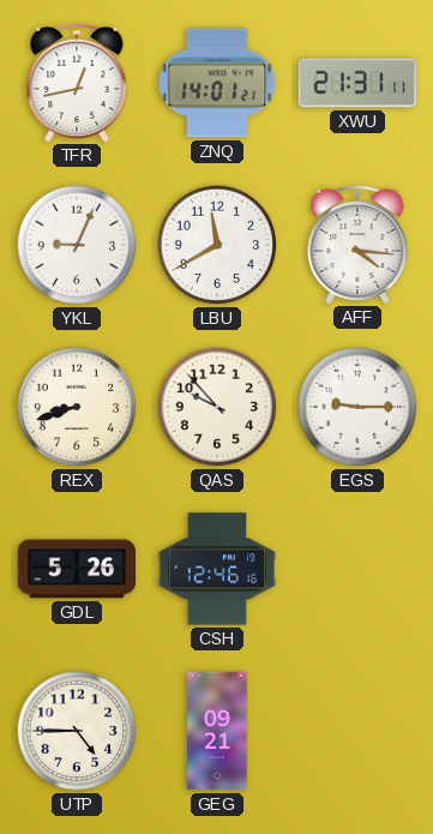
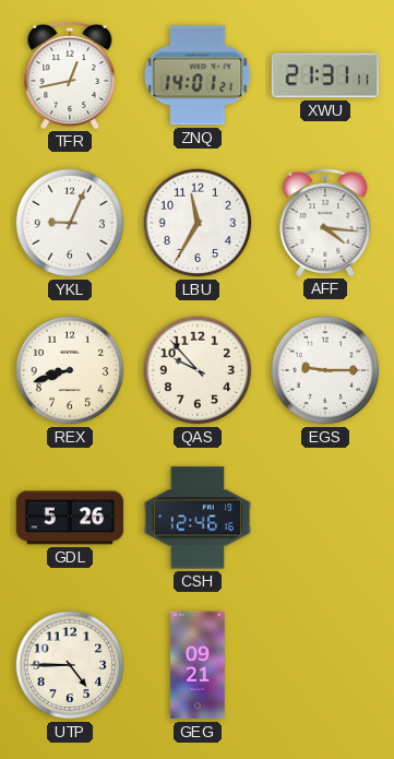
LBU: 11:40 -> 11:35
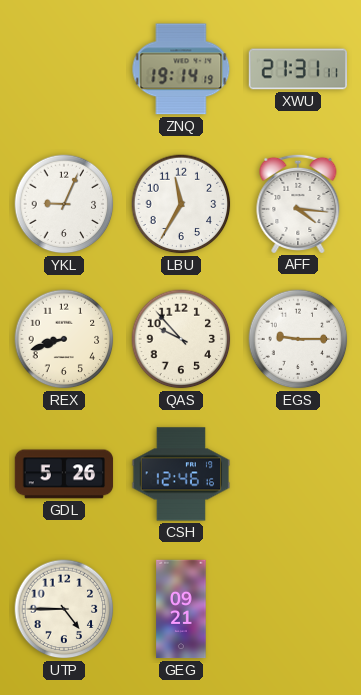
TFR: 12:43 -> none
ZNQ: 14:01 -> 19:14
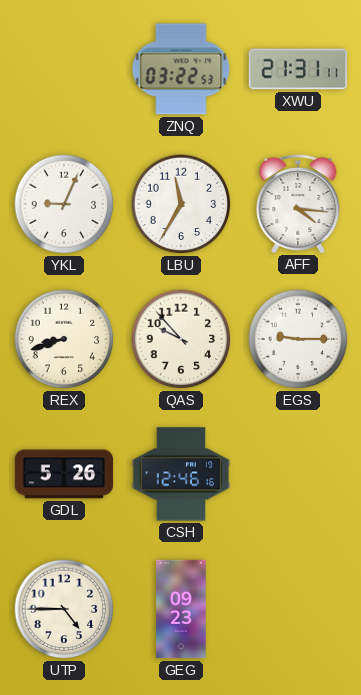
ZNQ: 19:14 -> 03:22
GEG: 09:21 -> 09:23
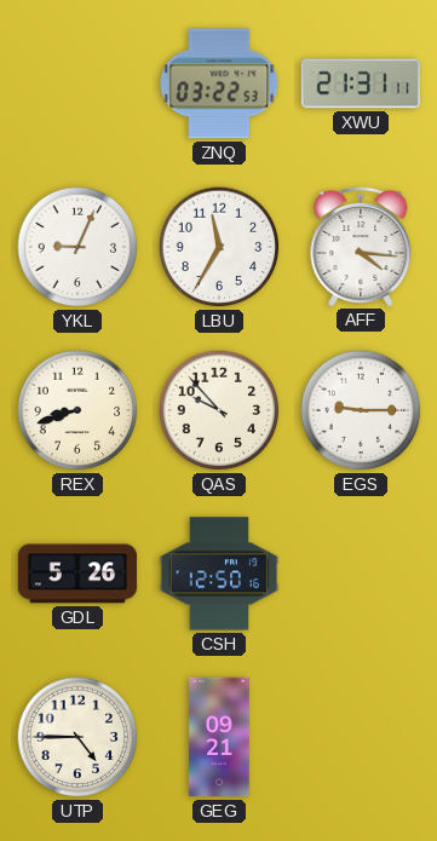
CSH: 12:46 -> 12:50
GEG: 09:23 -> 09:21
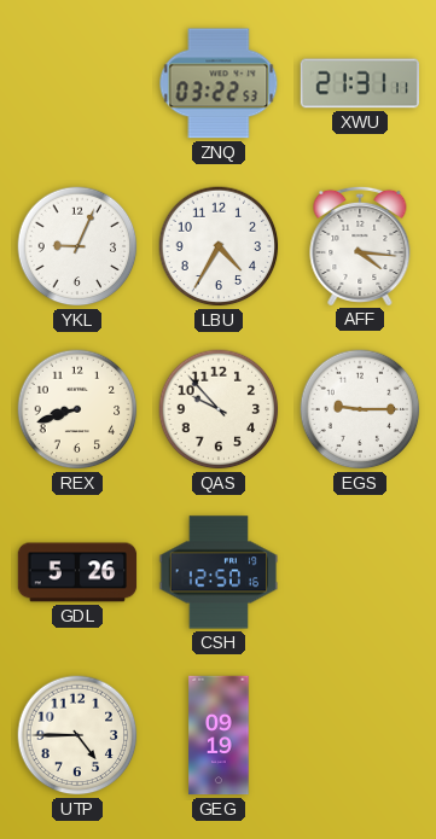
LBU: 11:35 -> 4:35
GEG: 09:21 -> 09:19
